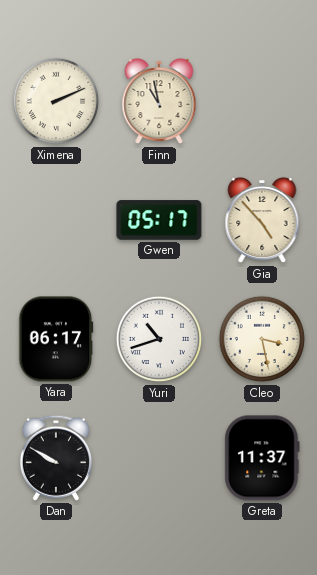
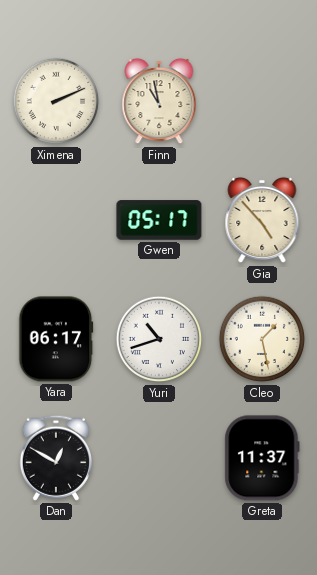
Cleo: 3:28 -> 1:28
Dan: 9:50 -> 12:50
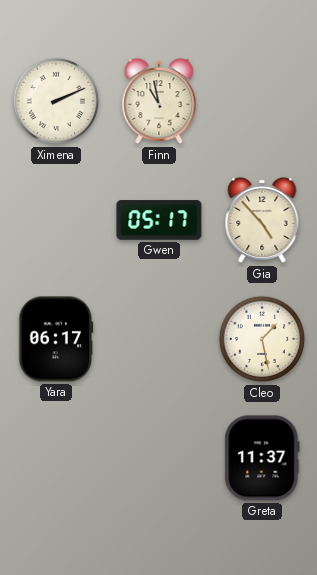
Yuri: 10:42 -> none
Dan: 12:50 -> none
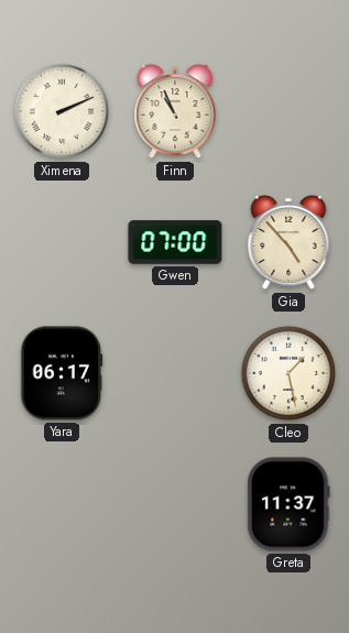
Finn: 10:58 -> 10:56
Gwen: 05:17 -> 07:00
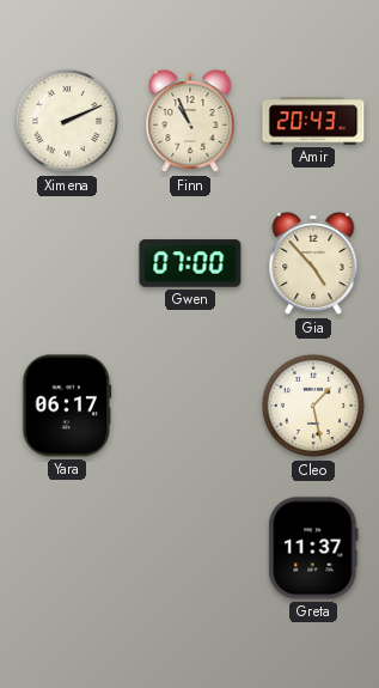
Amir: none -> 20:43
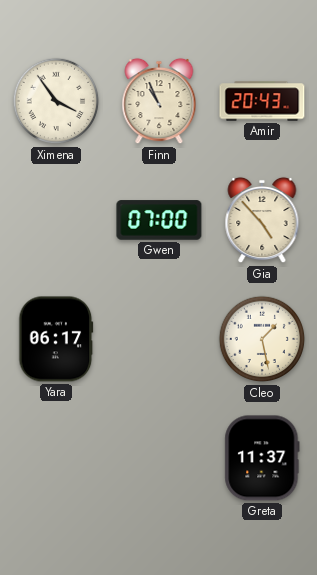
Ximena: 2:11 -> 3:54
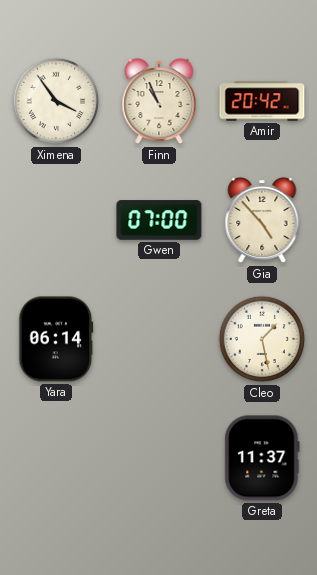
Amir: 20:43 -> 20:42
Yara: 06:17 -> 06:14
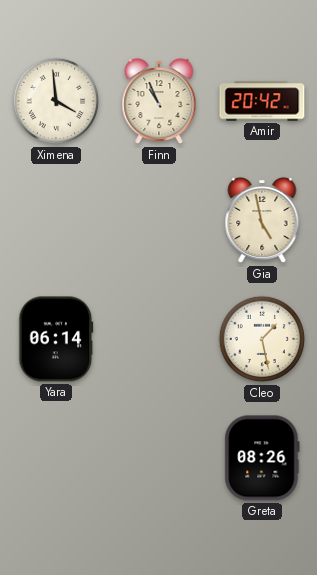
Ximena: 3:54 -> 3:59
Gwen: 07:00 -> none
Gia: 4:53 -> 4:58
Greta: 11:37 -> 08:26
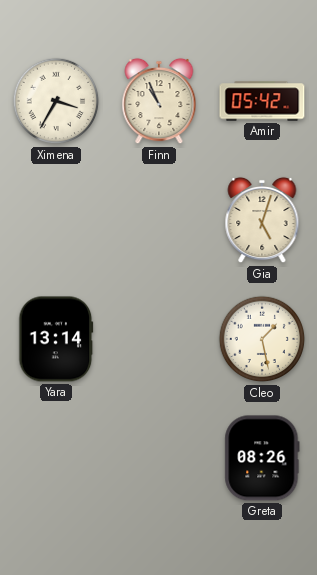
Ximena: 3:59 -> 3:35
Amir: 20:42 -> 05:42
Gia: 4:58 -> 5:03
Yara: 06:14 -> 13:14
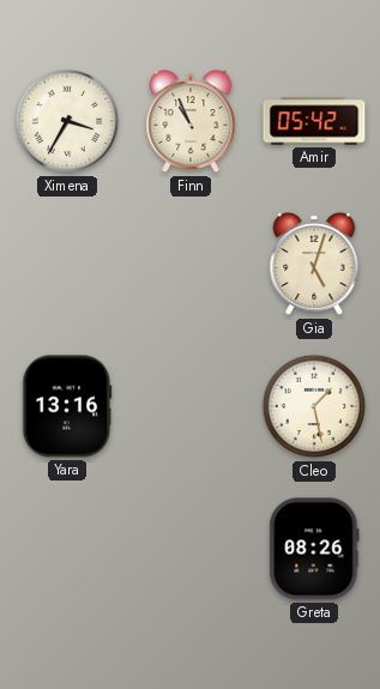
Yara: 13:14 -> 13:16
